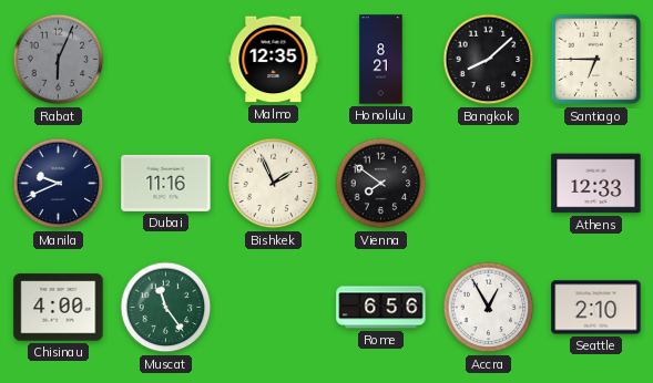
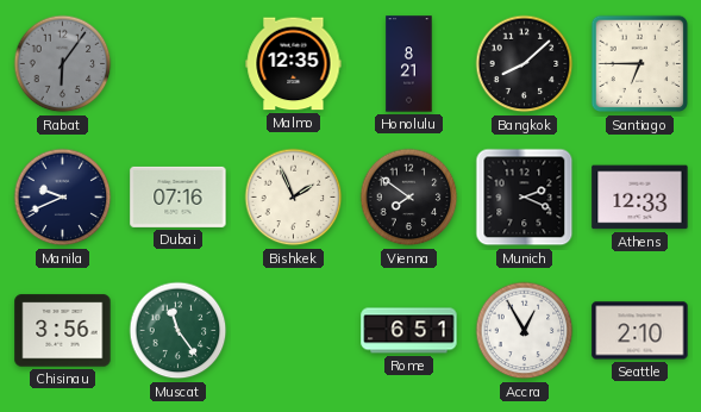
Rabat: 6:04 -> 6:06
Dubai: 11:16 -> 07:16
Munich: none -> 2:19
Chisinau: 4:00 -> 3:56
Rome: 6:56 -> 6:51
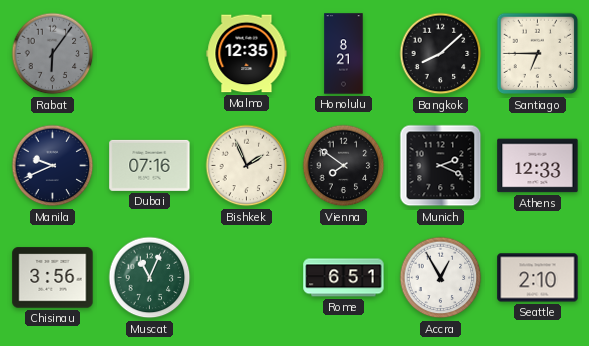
Muscat: 11:24 -> 11:04
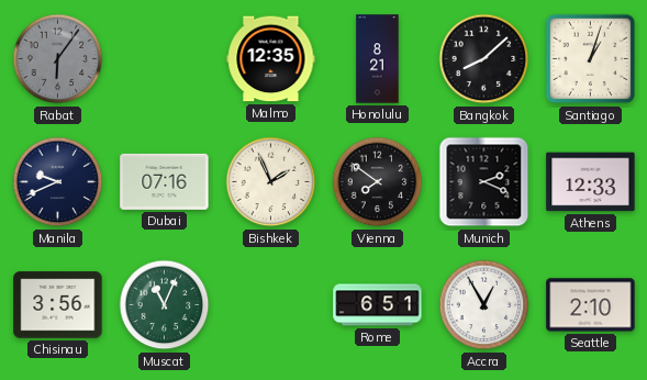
Santiago: 6:45 -> 1:03
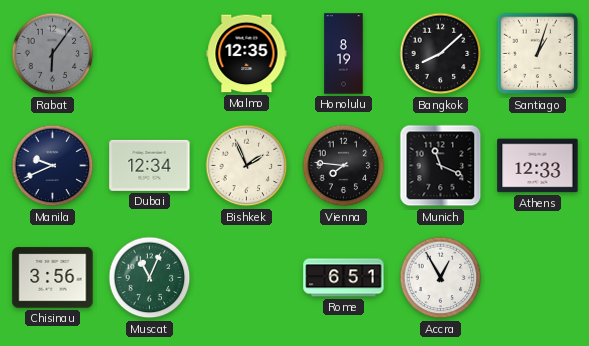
Honolulu: 8:21 -> 8:19
Dubai: 07:16 -> 12:34
Vienna: 7:51 -> 7:46
Munich: 2:19 -> 11:19
Seattle: 2:10 -> none
